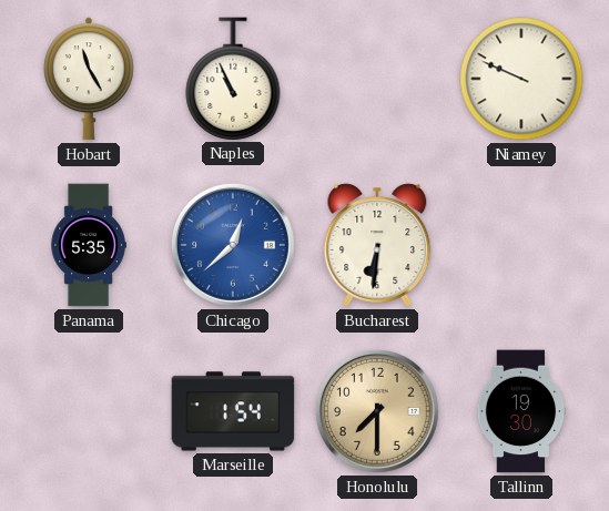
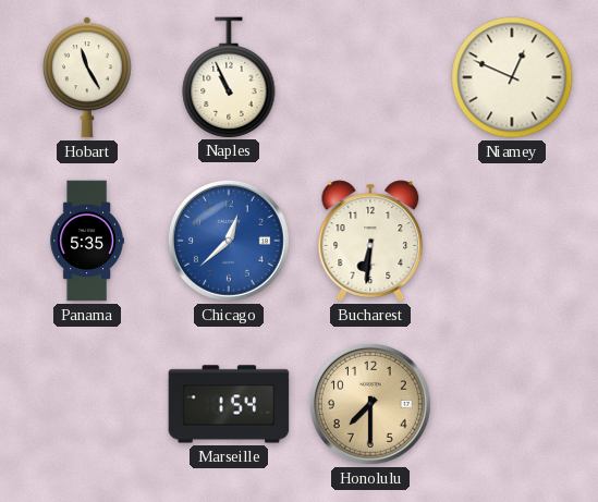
Niamey: 9:49 -> 12:49
Tallinn: 19:30 -> none
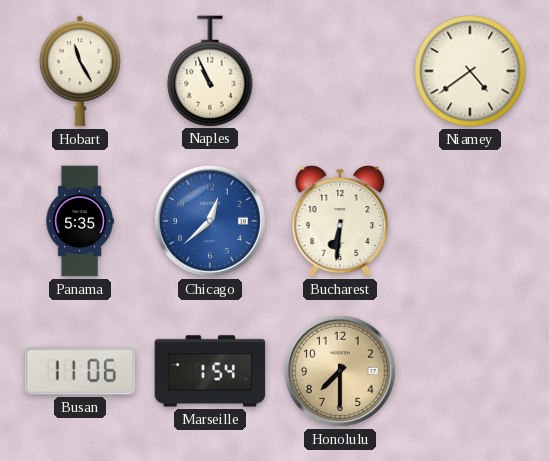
Niamey: 12:49 -> 4:39
Busan: none -> 11:06
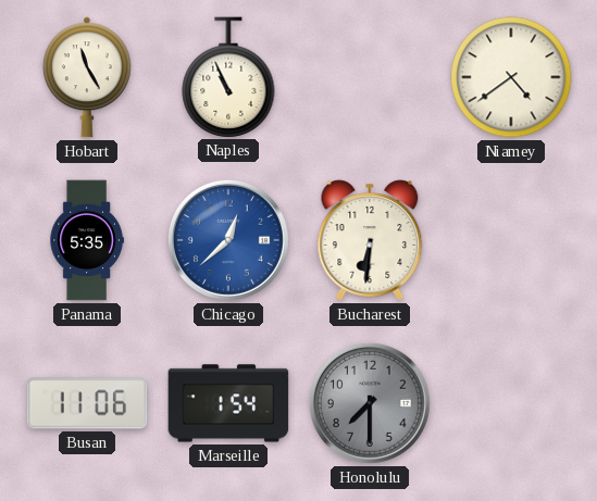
Honolulu dial: champagne -> grey
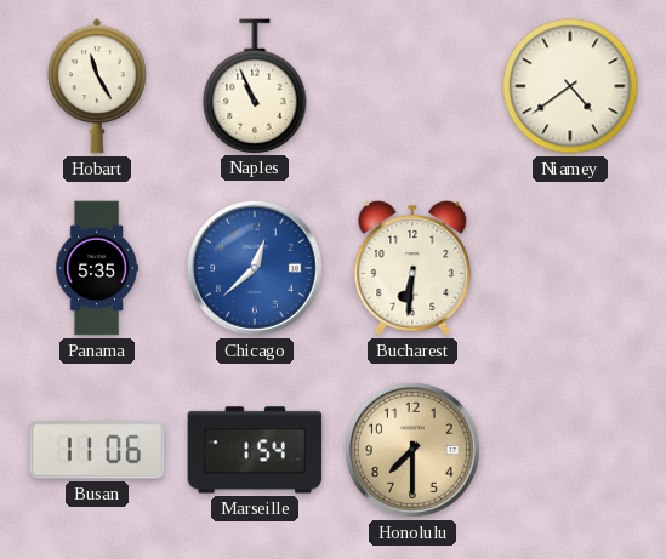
Honolulu dial: grey -> champagne
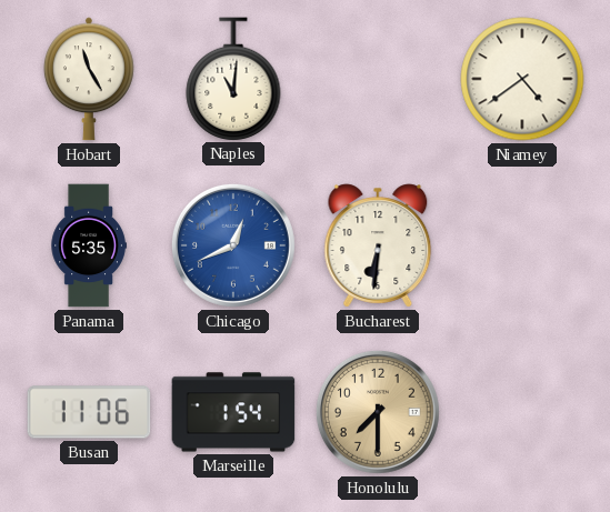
Naples: 10:56 -> 11:01
Chicago: 12:38 -> 12:41
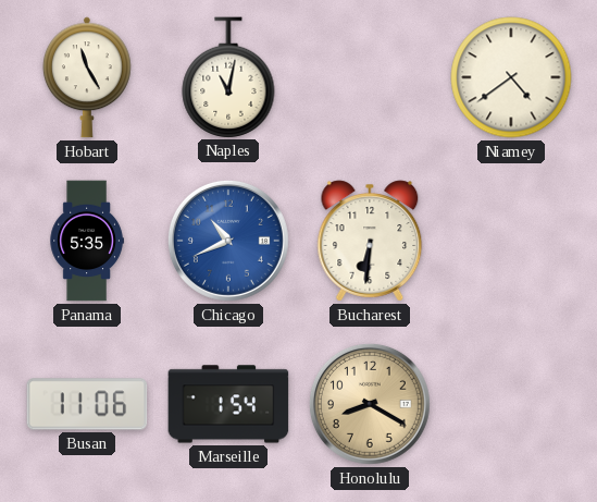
Naples: 11:01 -> 11:02
Chicago: 12:41 -> 10:41
Honolulu: 7:30 -> 8:20
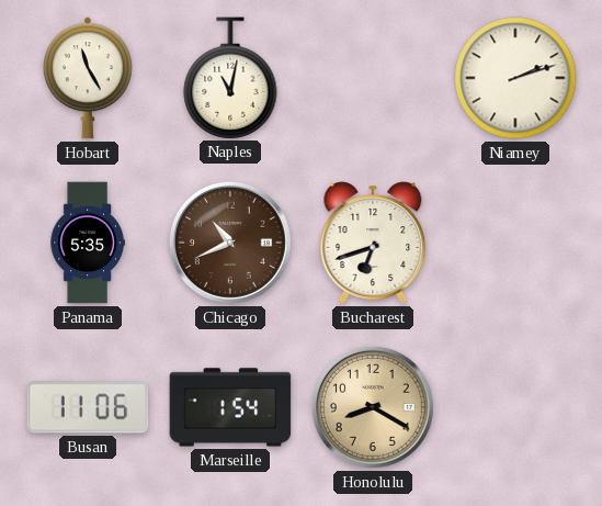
Niamey: 4:39 -> 2:12
Chicago dial: blue -> brown
Bucharest: 6:31 -> 6:42
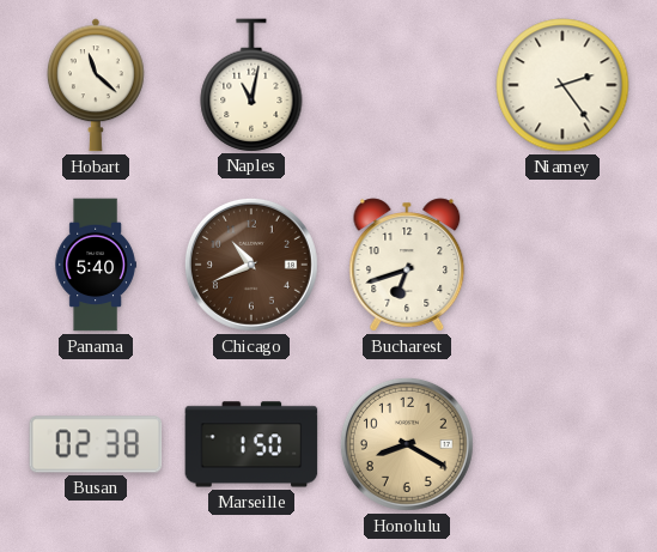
Hobart: 11:25 -> 11:22
Niamey: 2:12 -> 2:24
Panama: 5:35 -> 5:40
Busan: 11:06 -> 02:38
Marseille: 1:54 -> 1:50
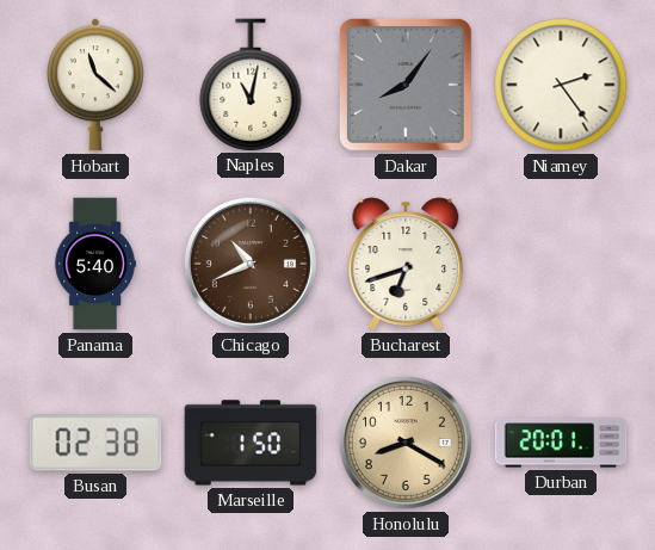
Dakar: none -> 8:06
Durban: none -> 20:01
